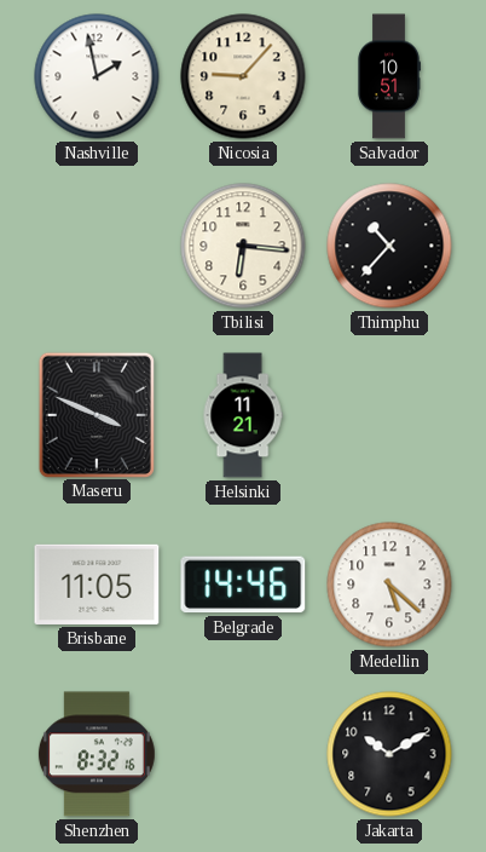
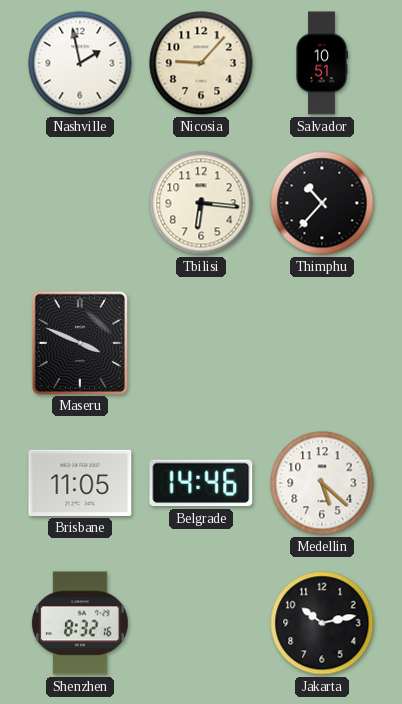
Helsinki: 11:21 -> none
Jakarta: 10:10 -> 10:13
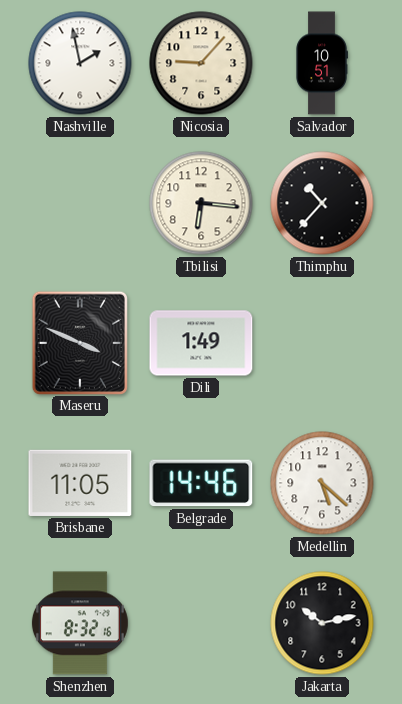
Dili: none -> 1:49
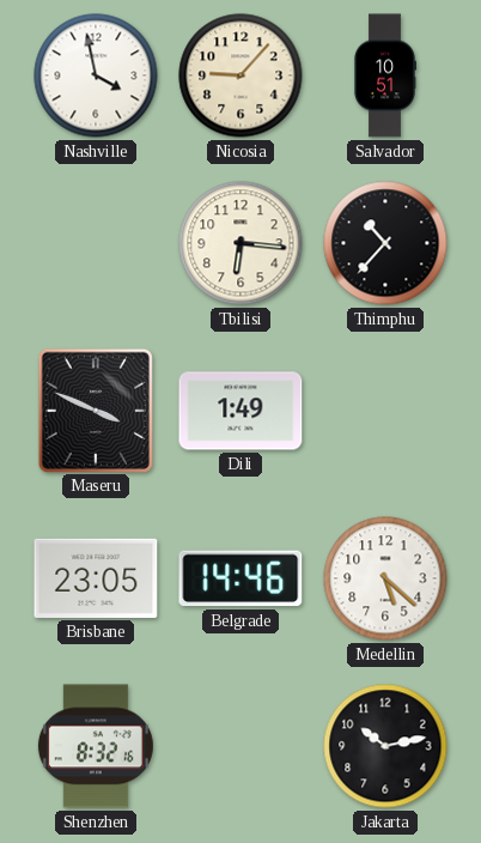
Nashville: 1:58 -> 3:58
Brisbane: 11:05 -> 23:05
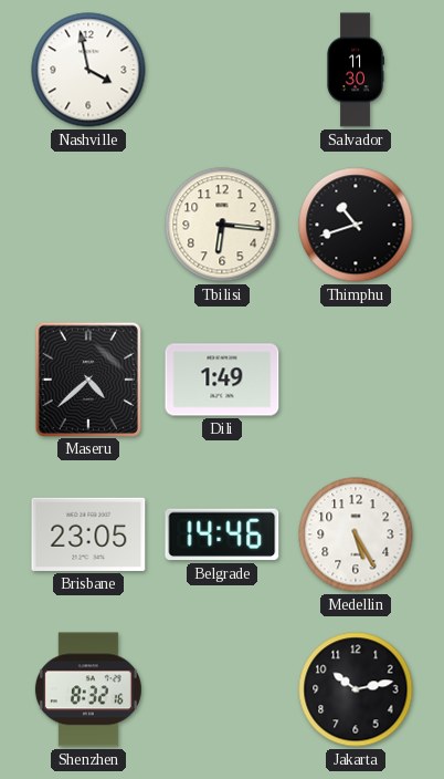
Nicosia: 9:07 -> none
Salvador: 10:51 -> 11:30
Thimphu: 10:37 -> 10:42
Maseru: 3:49 -> 4:38
Medellin: 5:22 -> 5:25
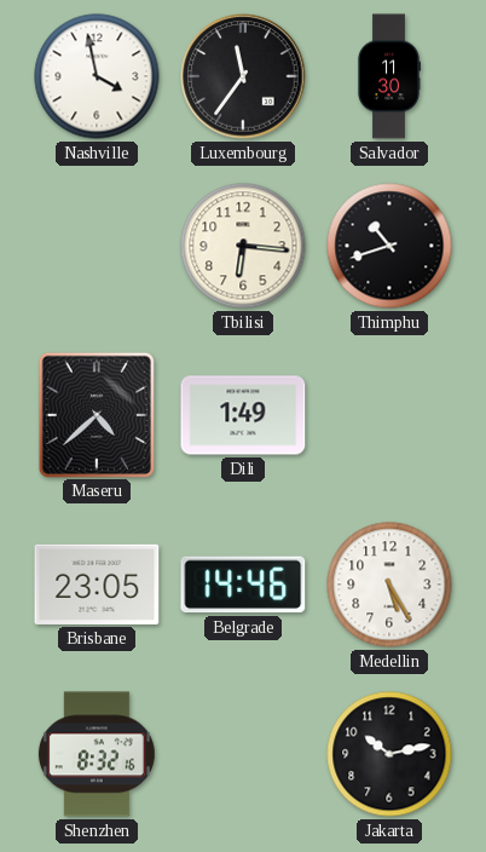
Luxembourg: none -> 11:36
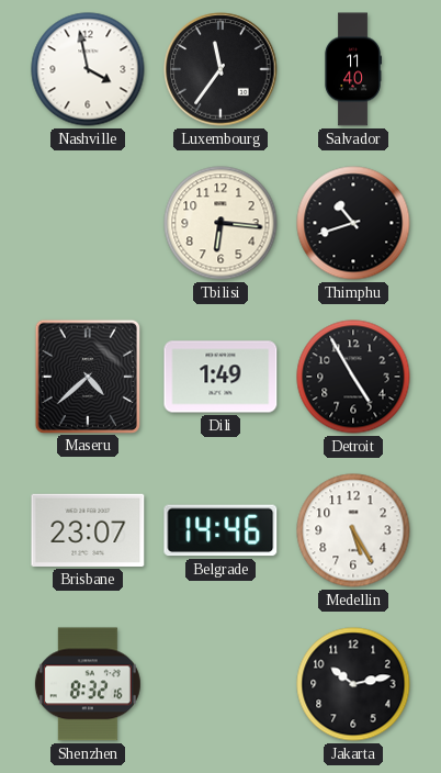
Salvador: 11:30 -> 11:40
Detroit: none -> 4:55
Brisbane: 23:05 -> 23:07
